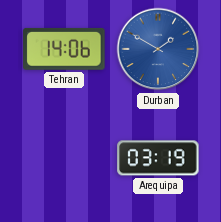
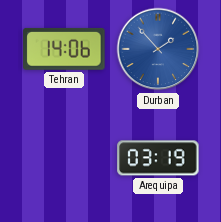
Durban: 1:50 -> 1:53
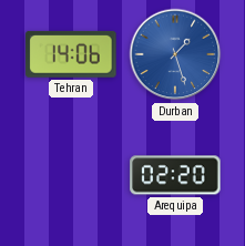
Durban: 1:53 -> 1:27
Arequipa: 03:19 -> 02:20
